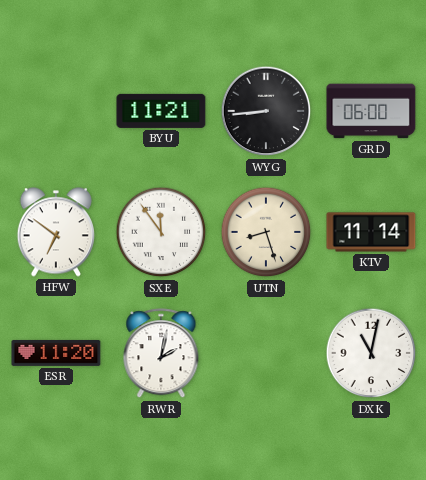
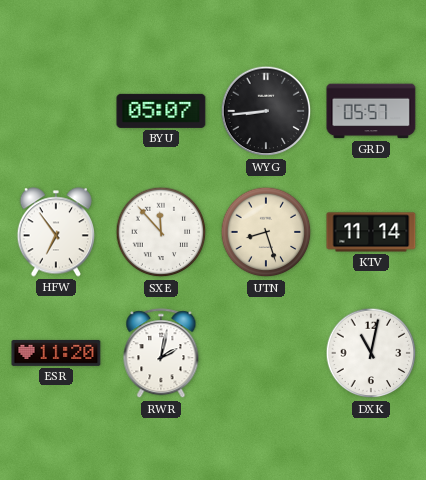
BYU: 11:21 -> 05:07
GRD: 06:00 -> 05:57
HFW: 6:51 -> 6:54
SXE: 11:54 -> 11:53
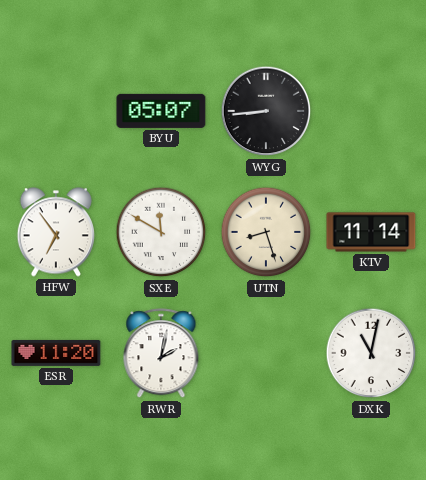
GRD: 05:57 -> none
SXE: 11:53 -> 11:50
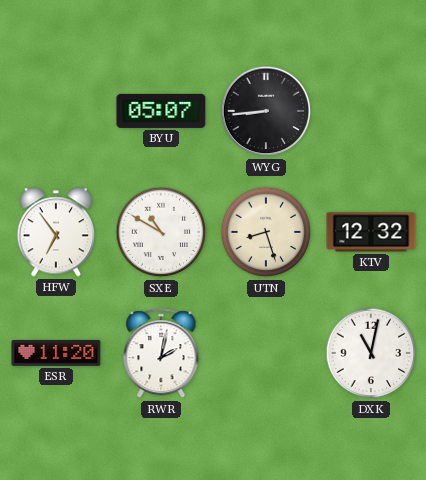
SXE: 11:50 -> 10:50
KTV: 11:14 -> 12:32
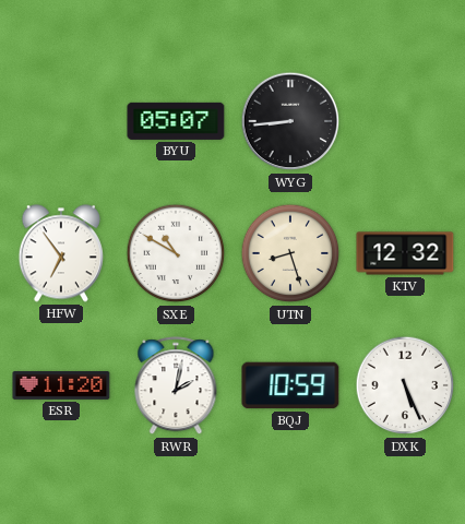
BQJ: none -> 10:59
DXK: 11:02 -> 5:26
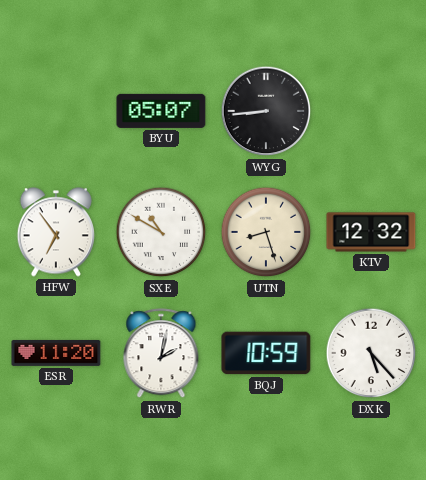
DXK: 5:26 -> 5:23
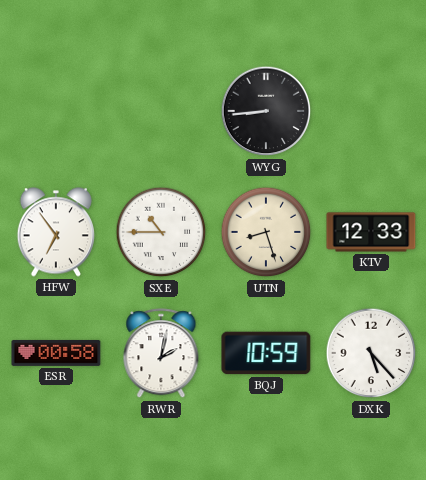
BYU: 05:07 -> none
SXE: 10:50 -> 10:45
KTV: 12:32 -> 12:33
ESR: 11:20 -> 00:58
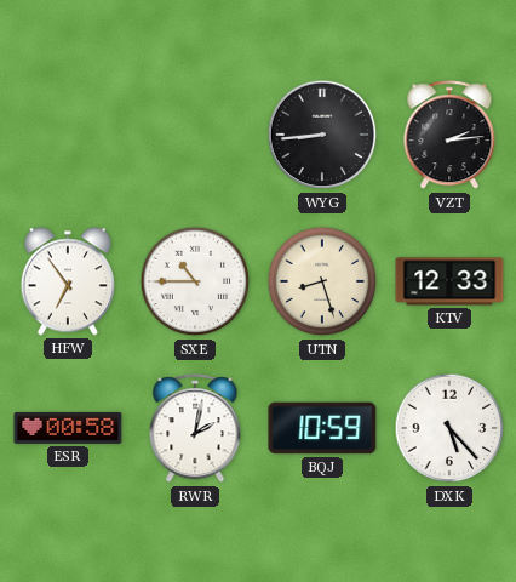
VZT: none -> 2:14
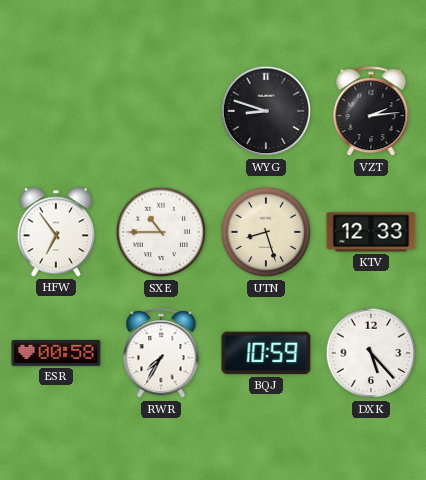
WYG: 8:44 -> 8:48
RWR: 2:02 -> 7:35
